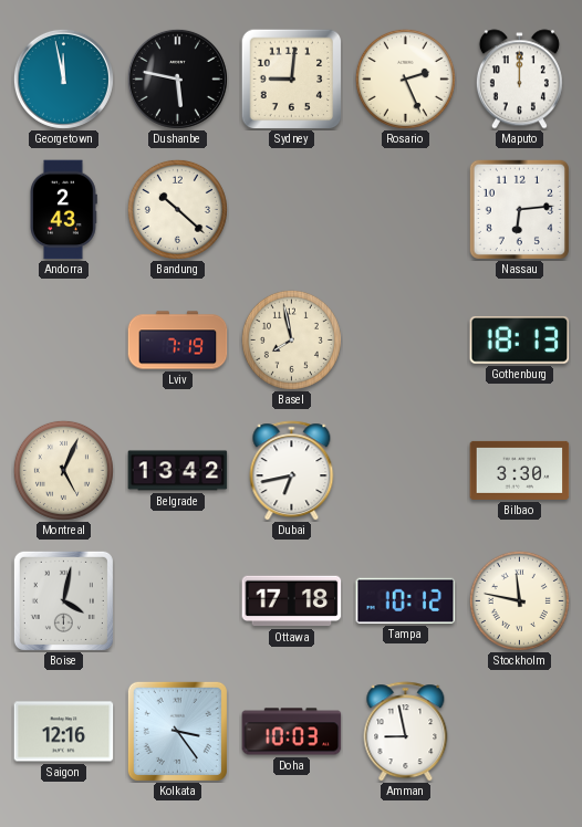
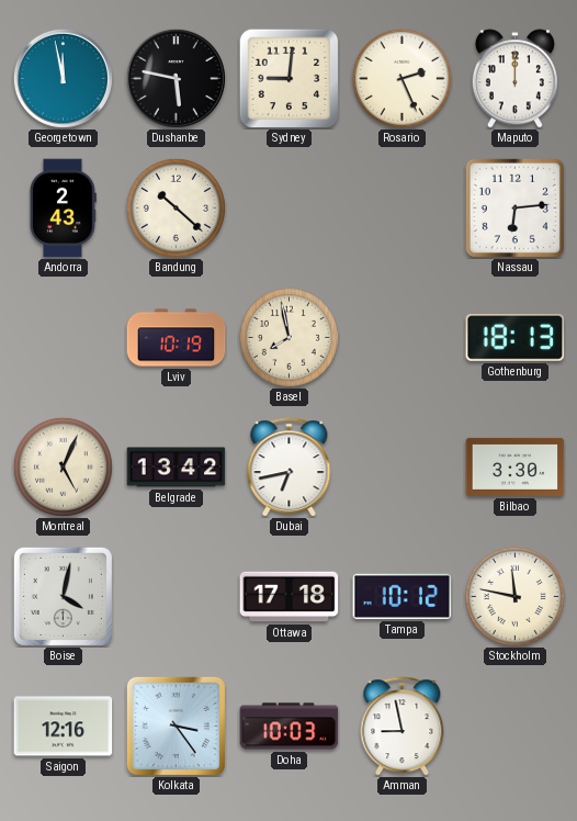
Lviv: 7:19 -> 10:19
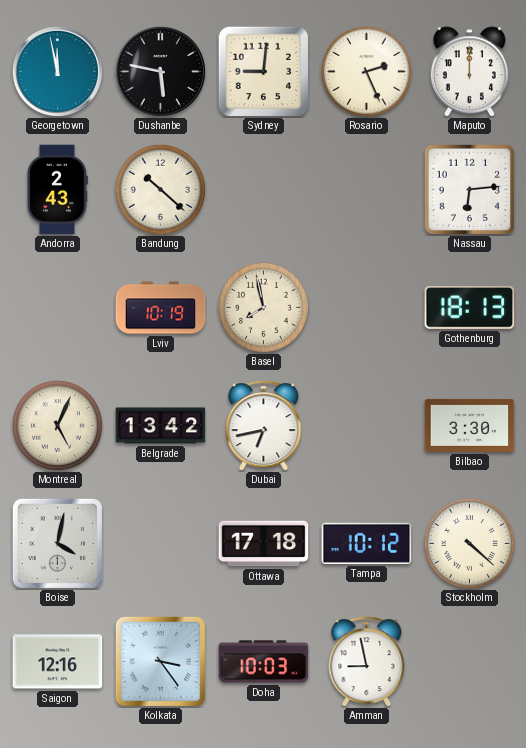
Stockholm: 11:47 -> 4:22
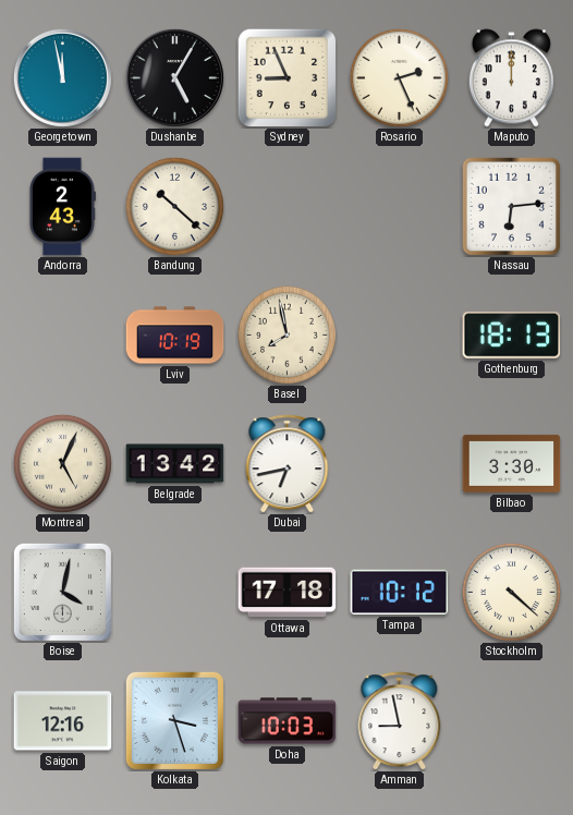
Dushanbe: 5:47 -> 5:05
Sydney: 9:01 -> 8:56
Kolkata: 3:24 -> 3:27
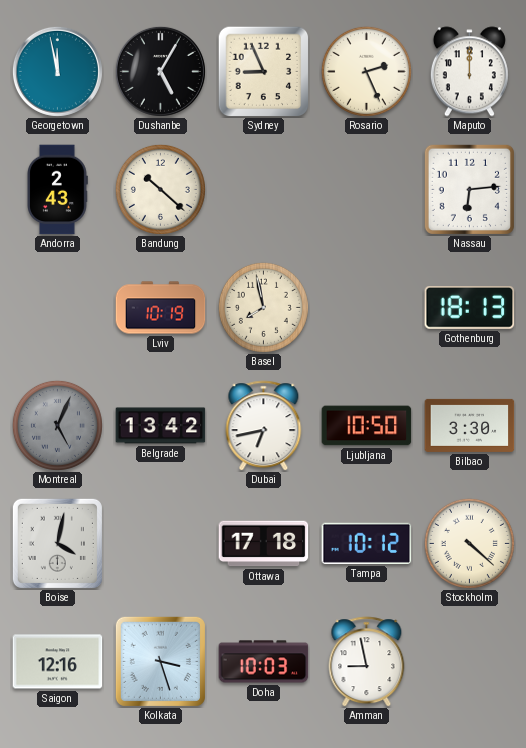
Montreal dial: cream -> grey
Ljubljana: none -> 10:50
